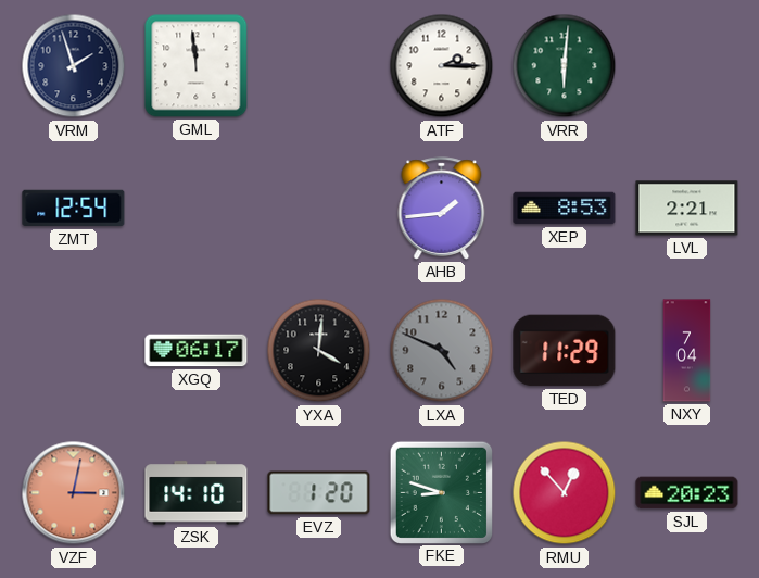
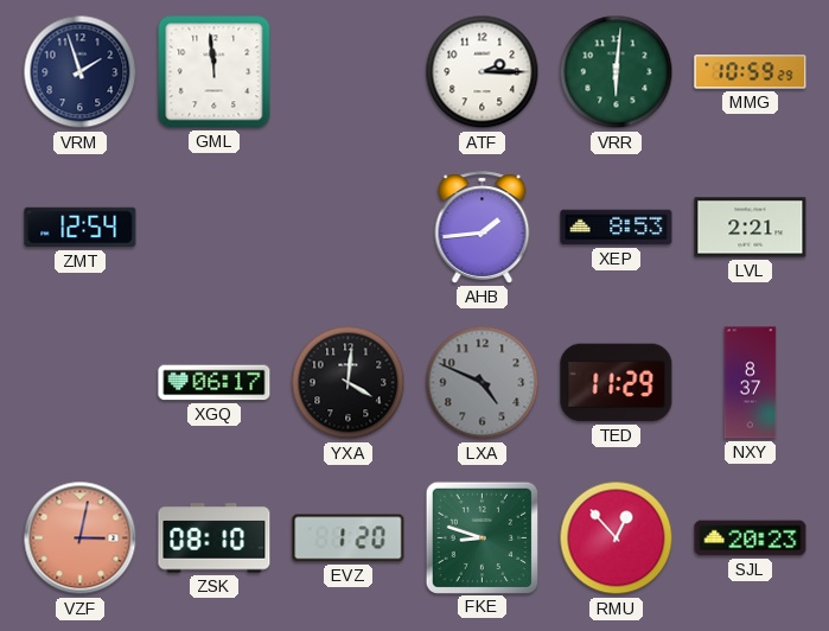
MMG: none -> 10:59
NXY: 7:04 -> 8:37
ZSK: 14:10 -> 08:10
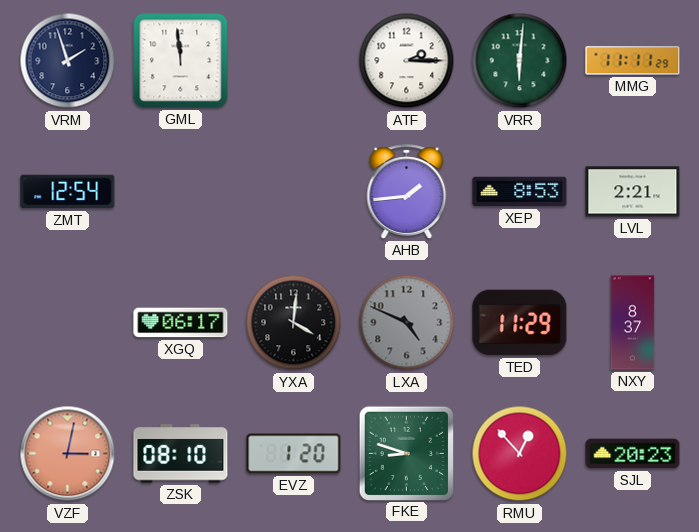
MMG: 10:59 -> 11:11
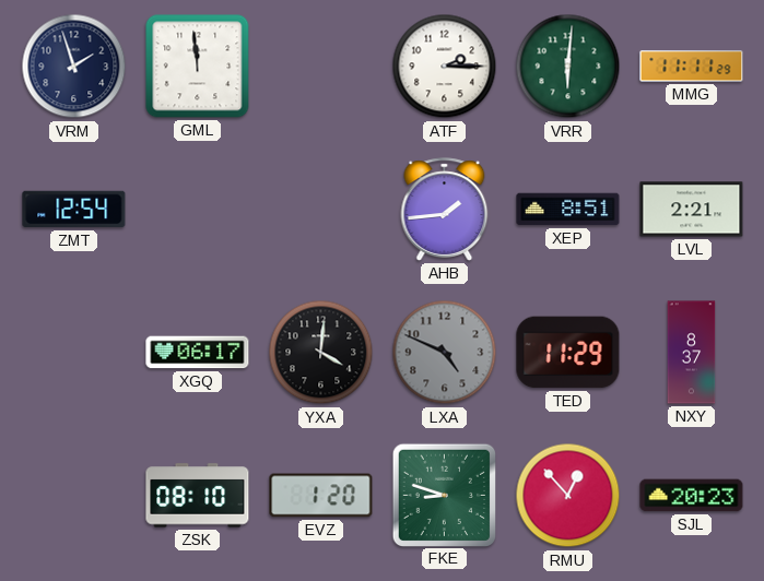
XEP: 8:53 -> 8:51
VZF: 3:02 -> none
